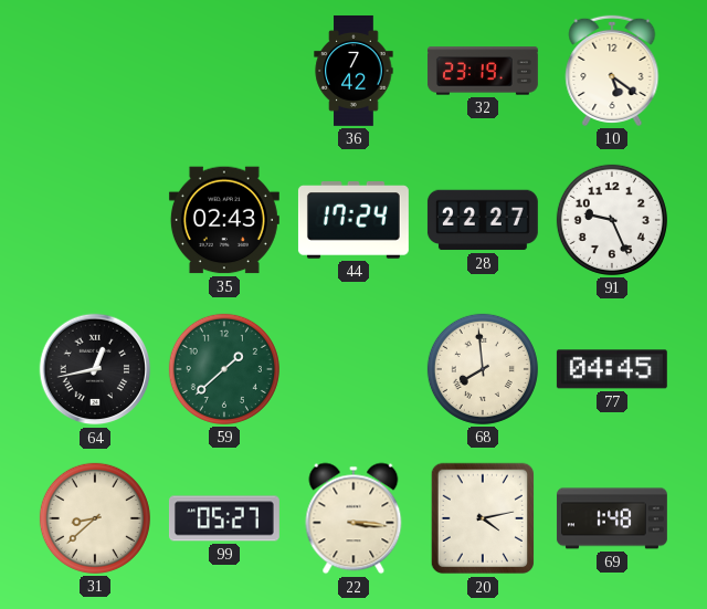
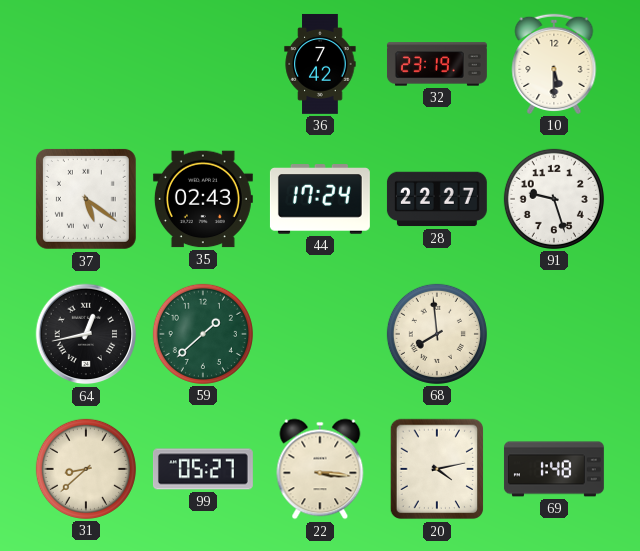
10: 5:21 -> 5:30
37: none -> 5:21
91: 9:26 -> 9:27
77: 04:45 -> none
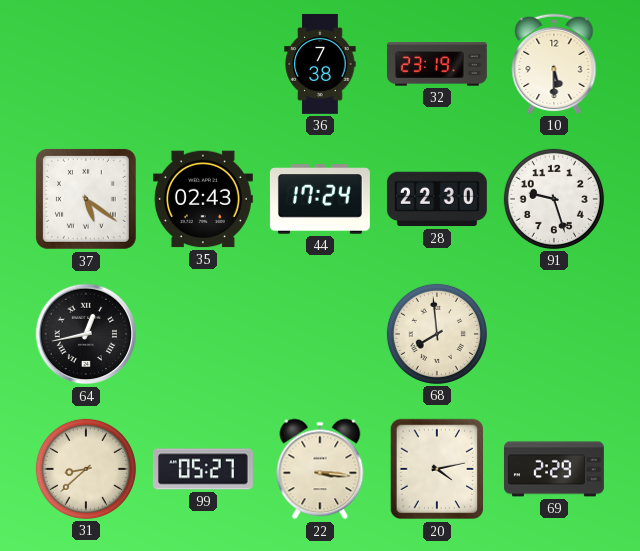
36: 7:42 -> 7:38
28: 22:27 -> 22:30
59: 1:38 -> none
69: 1:48 -> 2:29
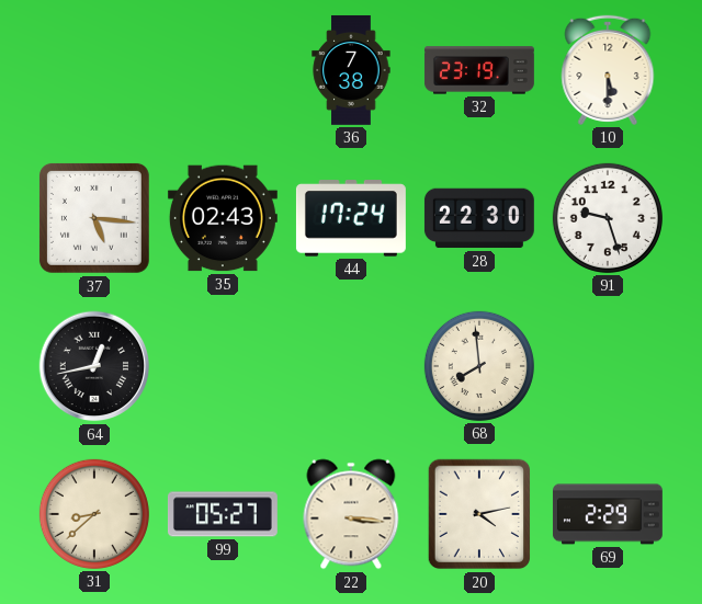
37: 5:21 -> 5:16
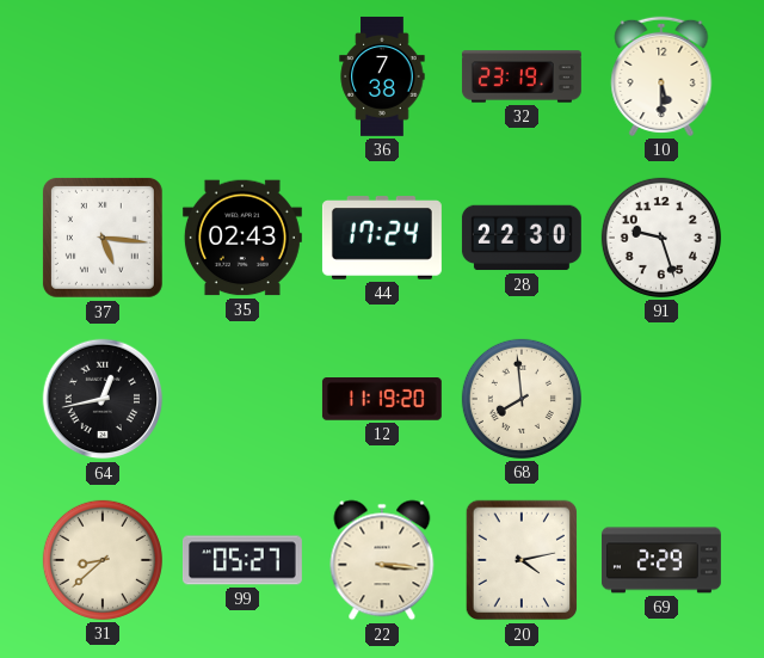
12: none -> 11:19
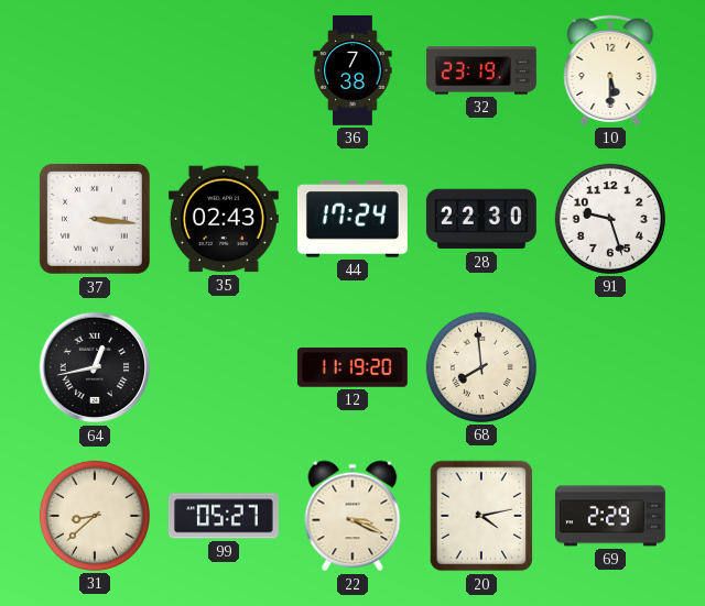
37: 5:16 -> 3:16
22: 3:16 -> 3:19
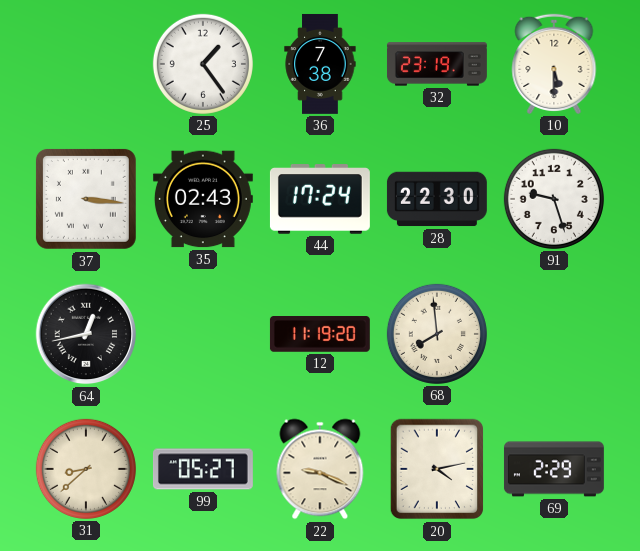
25: none -> 1:24
22: 3:19 -> 9:19
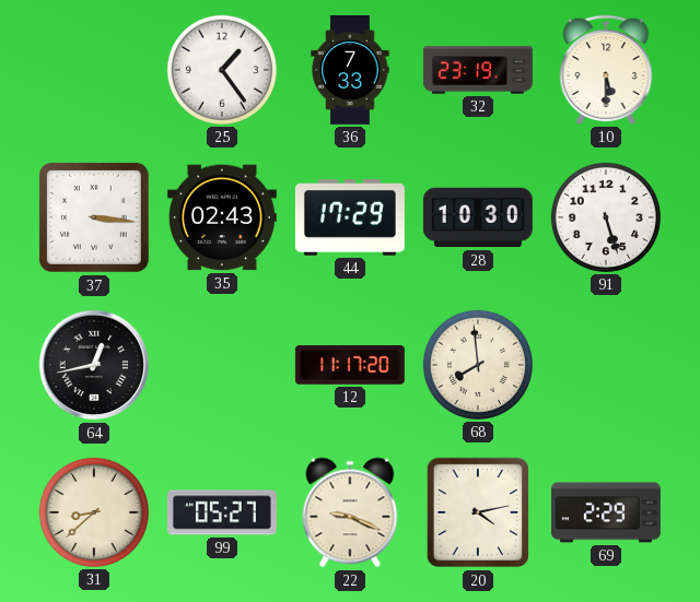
36: 7:38 -> 7:33
44: 17:24 -> 17:29
28: 22:30 -> 10:30
91: 9:27 -> 5:27
12: 11:19 -> 11:17
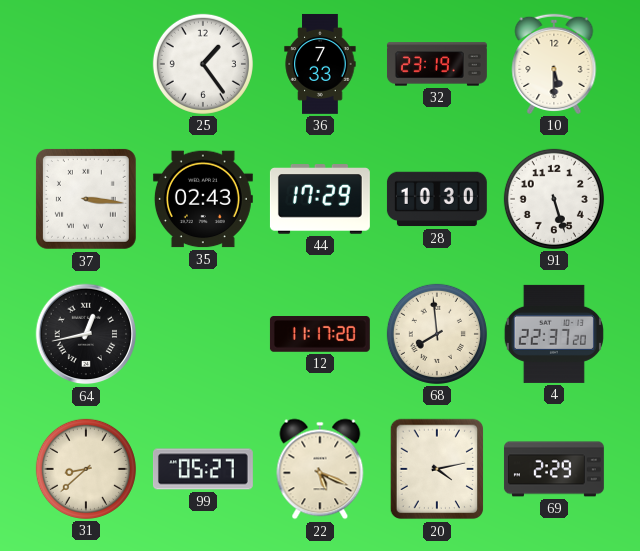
4: none -> 22:37
22: 9:19 -> 5:19
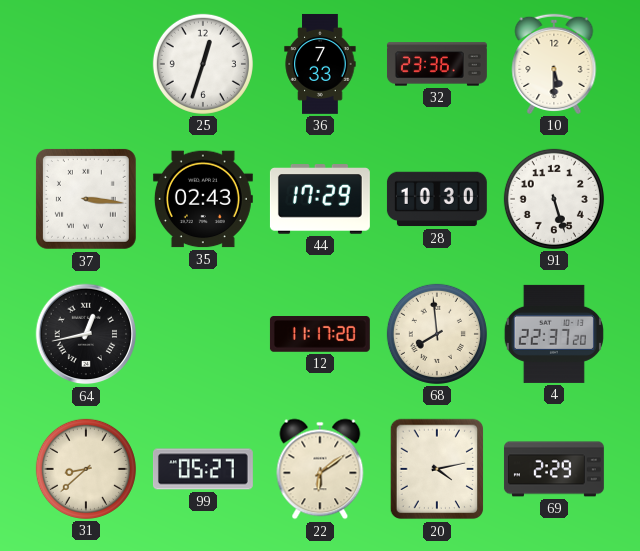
25: 1:24 -> 12:33
32: 23:19 -> 23:36
22: 5:19 -> 6:09
